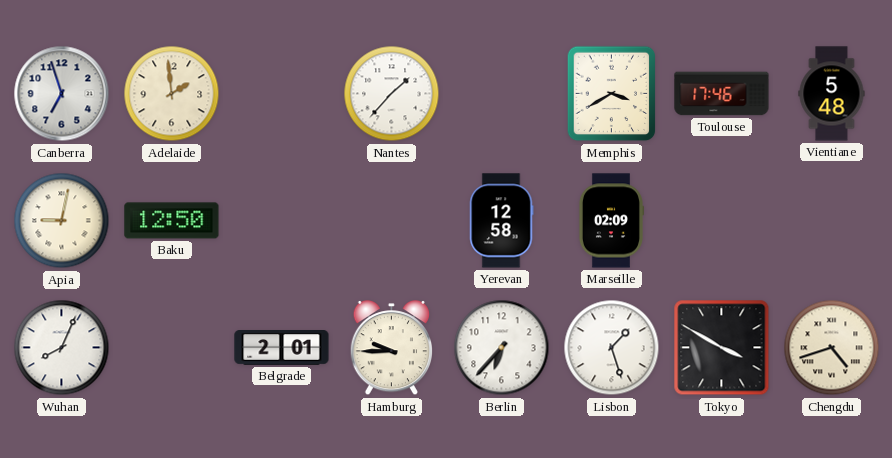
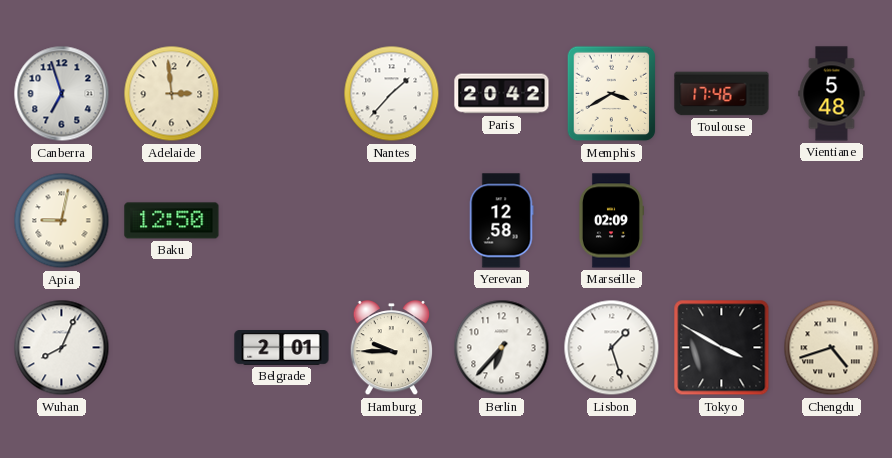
Adelaide: 1:59 -> 2:59
Paris: none -> 20:42
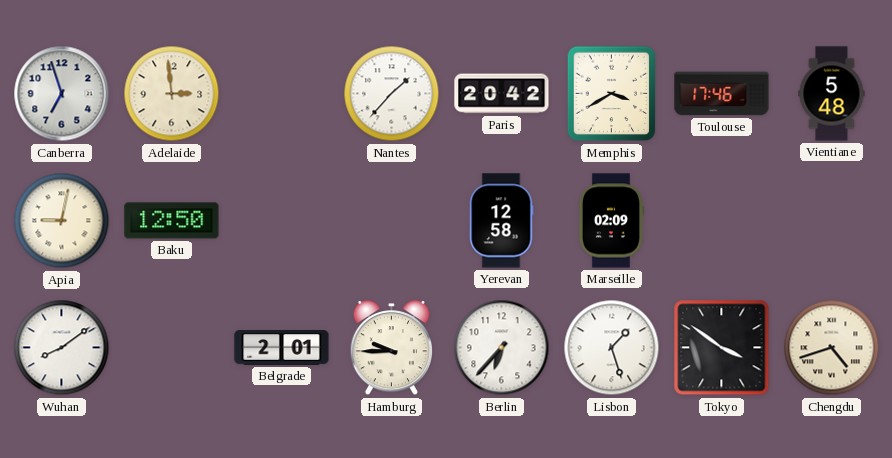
Wuhan: 8:04 -> 8:09
Tokyo: 3:50 -> 3:51
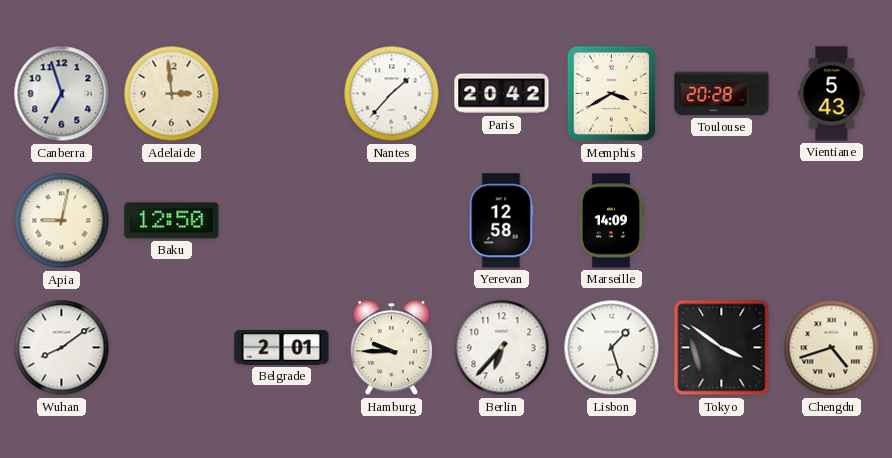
Toulouse: 17:46 -> 20:28
Vientiane: 5:48 -> 5:43
Marseille: 02:09 -> 14:09
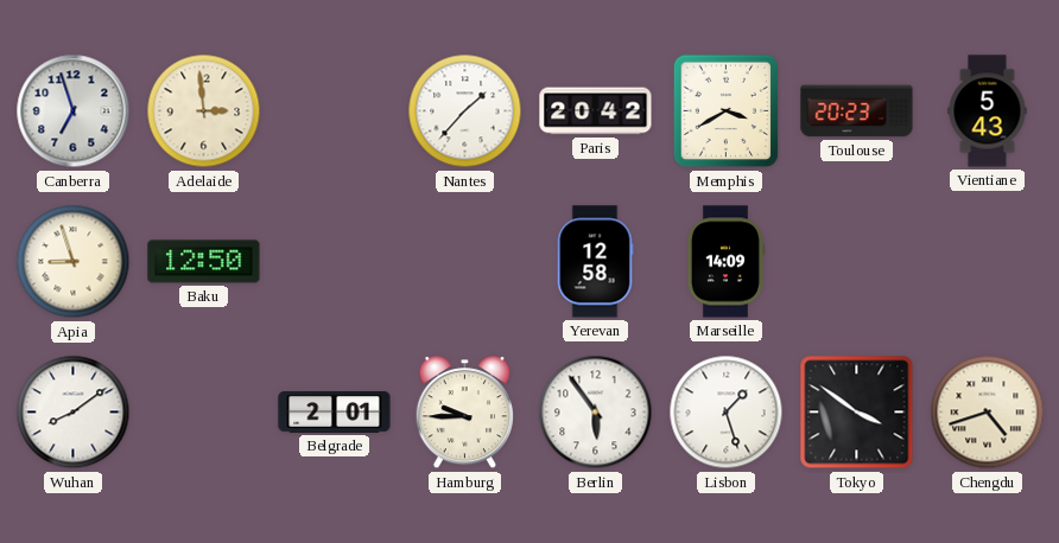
Toulouse: 20:28 -> 20:23
Apia: 9:02 -> 8:57
Berlin: 6:37 -> 5:54
